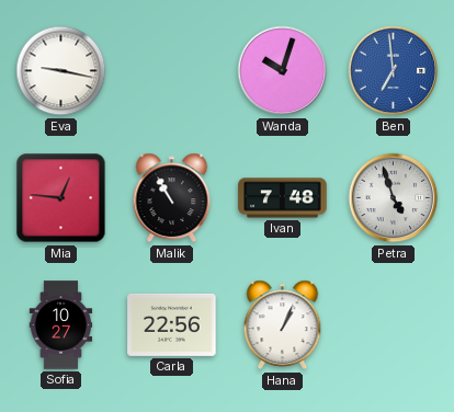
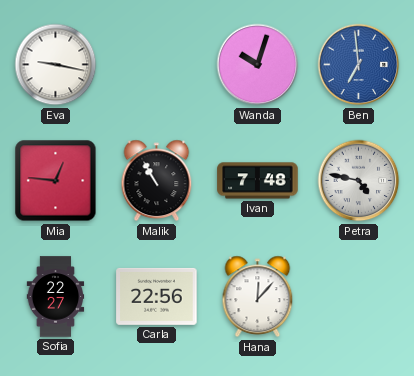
Petra: 4:57 -> 4:47
Sofia: 10:27 -> 22:27
Hana: 1:04 -> 12:07
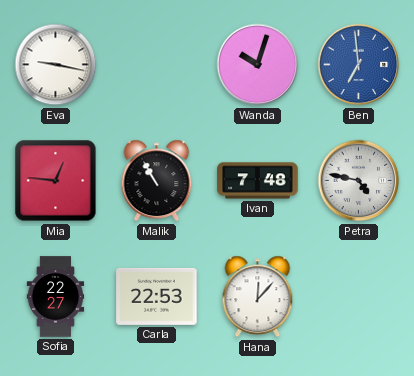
Carla: 22:56 -> 22:53
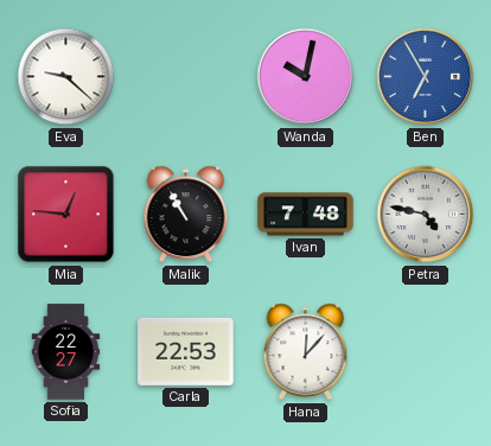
Eva: 9:17 -> 9:22
Wanda: 10:03 -> 10:02
Ben: 6:59 -> 6:55
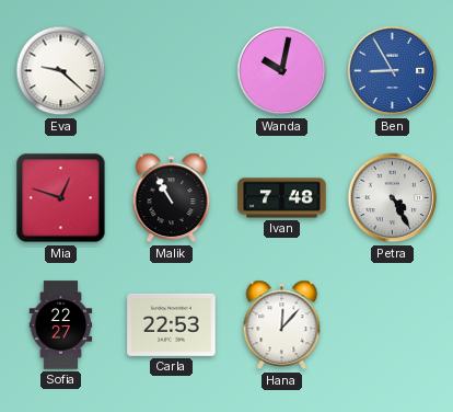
Ben: 6:55 -> 8:55
Mia: 12:46 -> 12:48
Petra: 4:47 -> 4:25
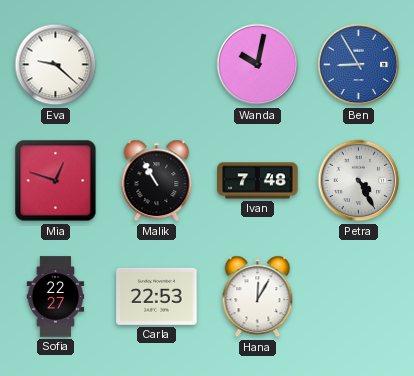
Hana: 12:07 -> 12:05
